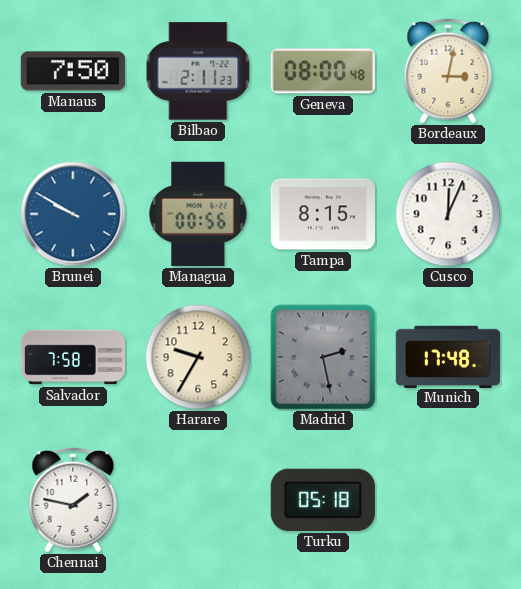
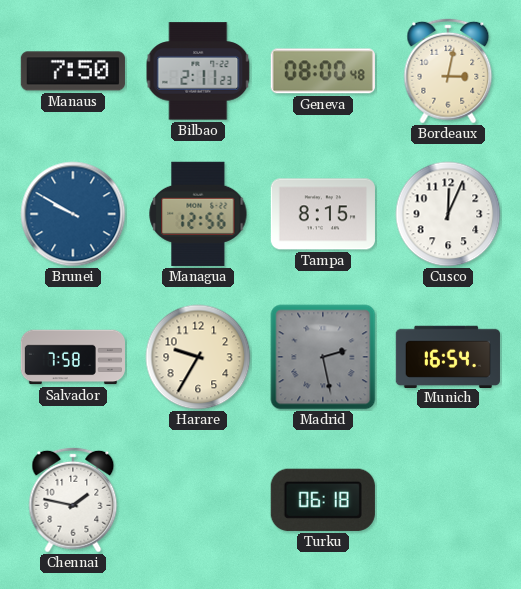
Managua: 00:56 -> 12:56
Munich: 17:48 -> 16:54
Turku: 05:18 -> 06:18
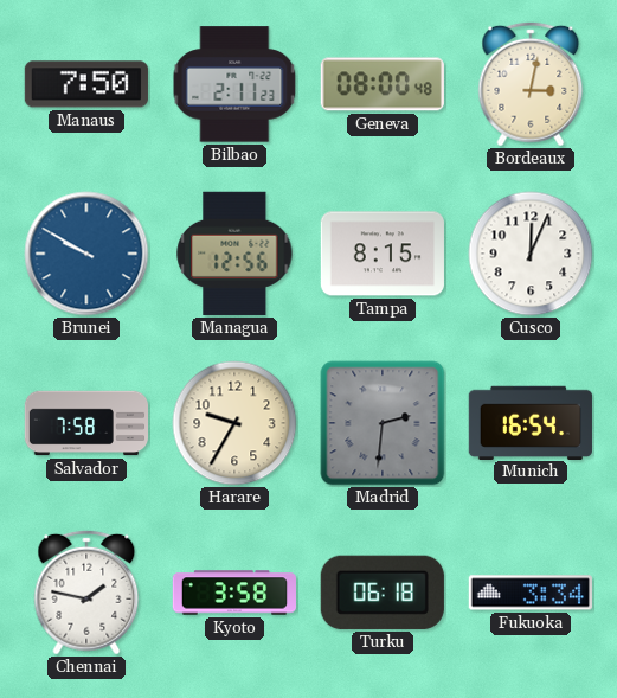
Madrid: 2:28 -> 2:31
Kyoto: none -> 3:58
Fukuoka: none -> 3:34
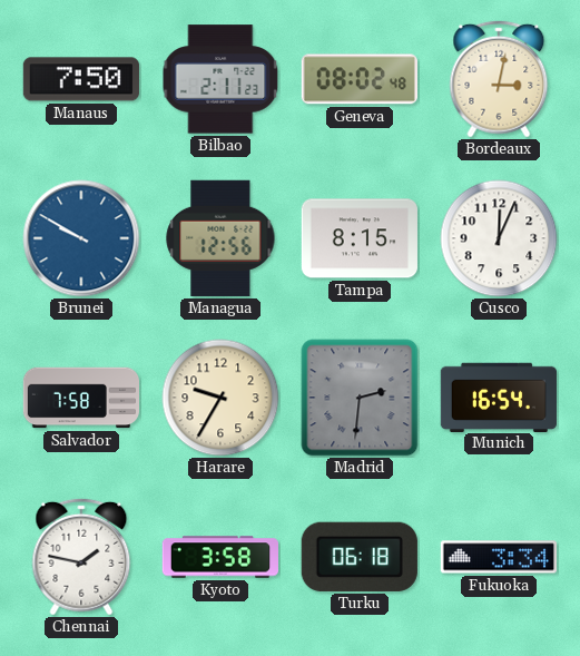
Geneva: 08:00 -> 08:02
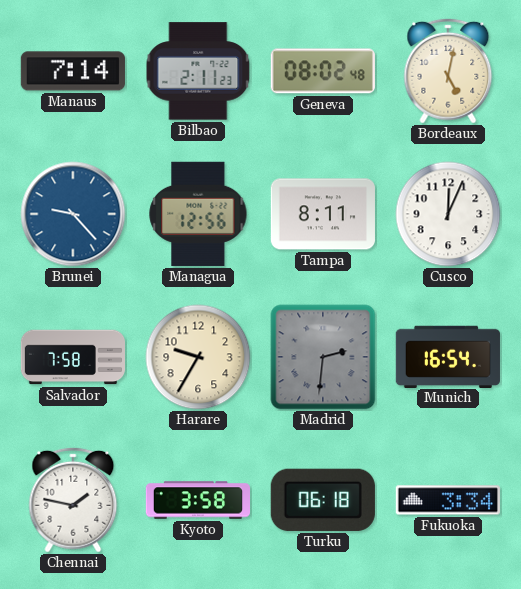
Manaus: 7:50 -> 7:14
Bordeaux: 3:02 -> 5:02
Brunei: 9:50 -> 9:23
Tampa: 8:15 -> 8:11
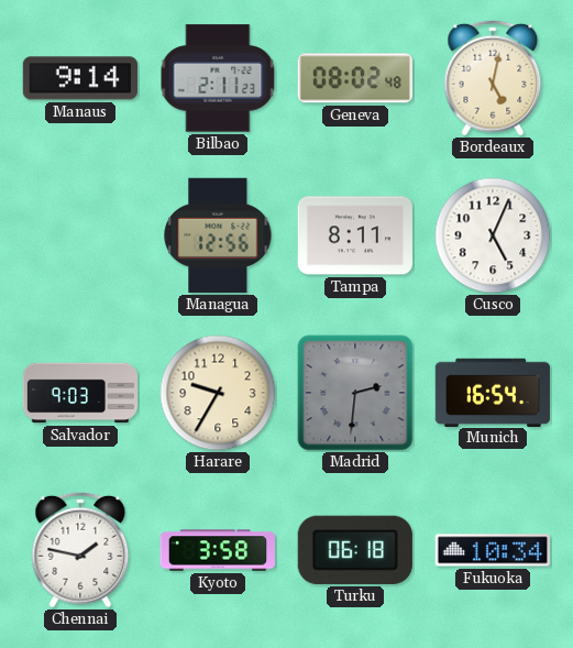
Manaus: 7:14 -> 9:14
Brunei: 9:23 -> none
Cusco: 12:04 -> 5:04
Salvador: 7:58 -> 9:03
Fukuoka: 3:34 -> 10:34
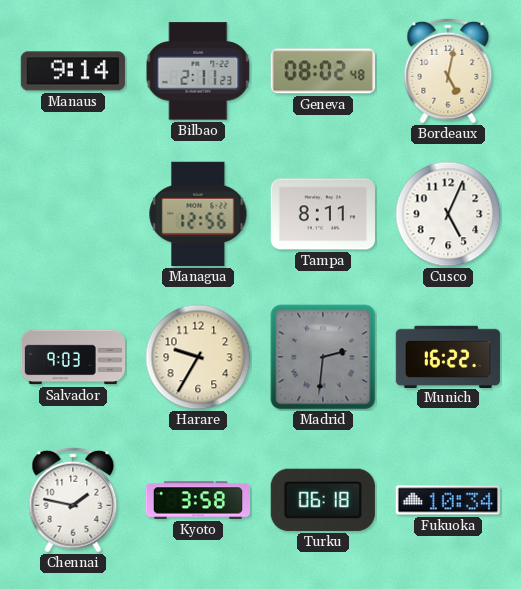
Munich: 16:54 -> 16:22
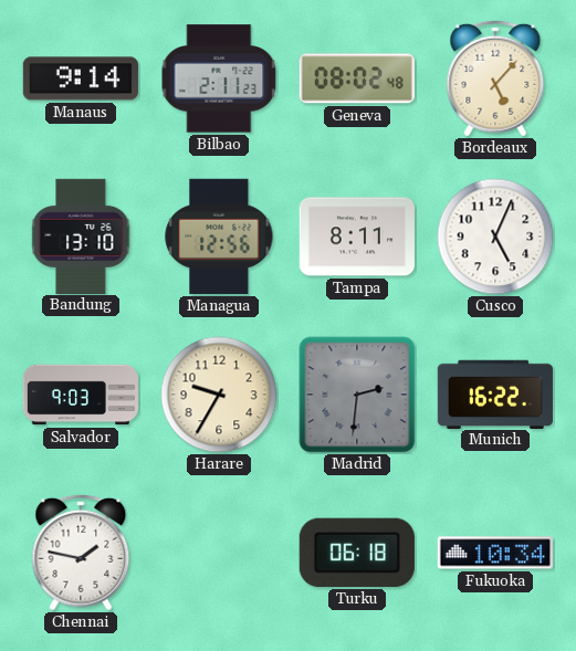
Bordeaux: 5:02 -> 5:07
Bandung: none -> 13:10
Kyoto: 3:58 -> none
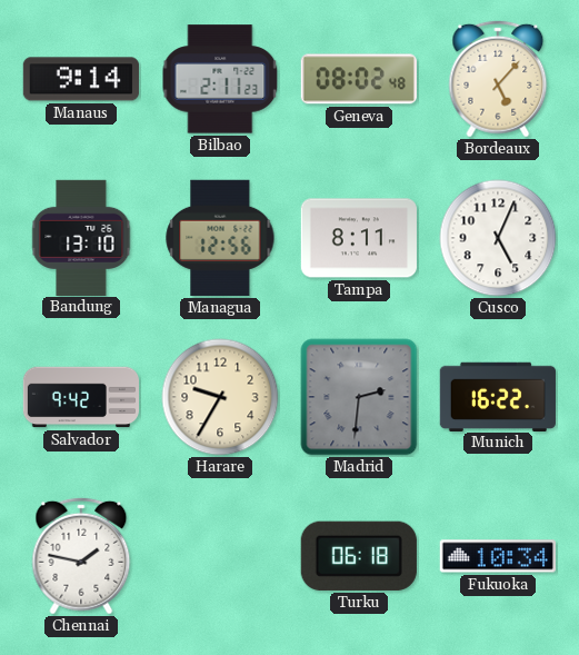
Salvador: 9:03 -> 9:42
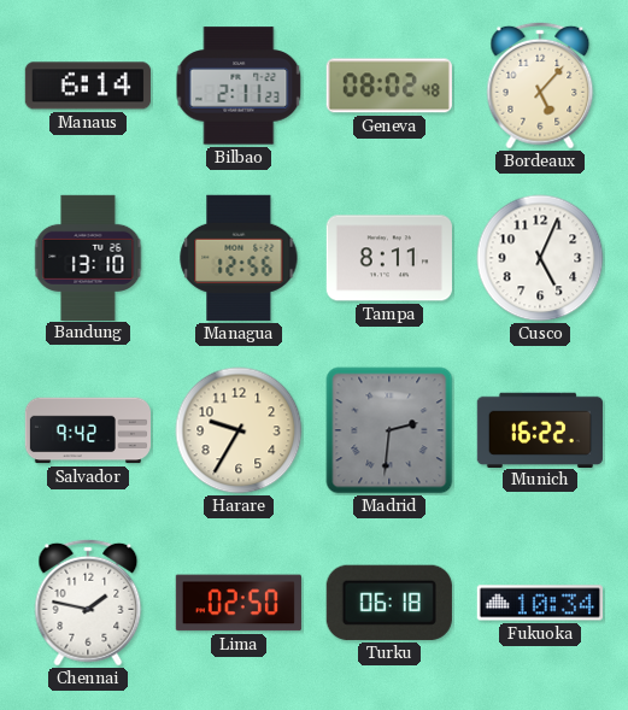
Manaus: 9:14 -> 6:14
Lima: none -> 02:50
